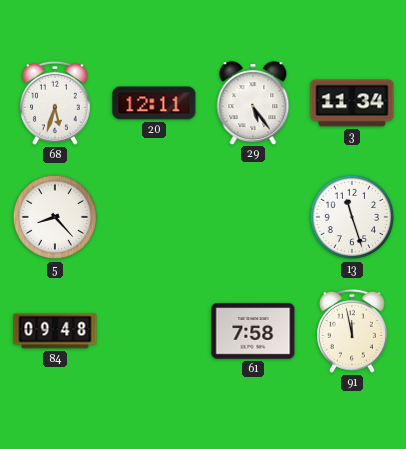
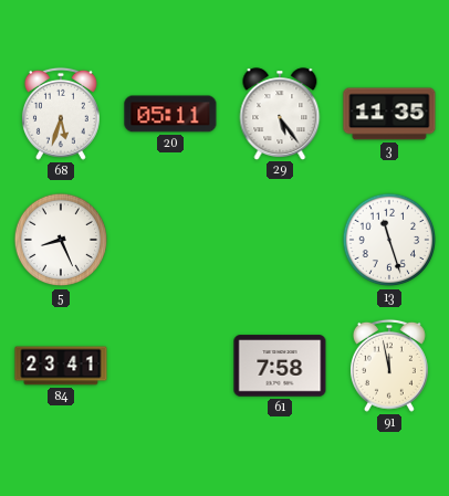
20: 12:11 -> 05:11
3: 11:34 -> 11:35
5: 8:23 -> 8:26
84: 09:48 -> 23:41
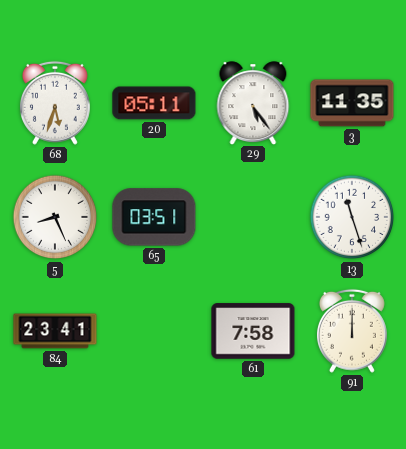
65: none -> 03:51
91: 11:58 -> 12:00
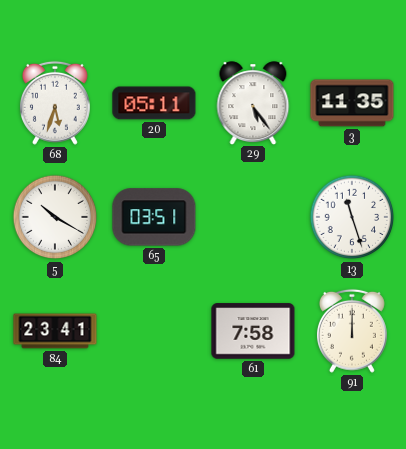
5: 8:26 -> 10:20
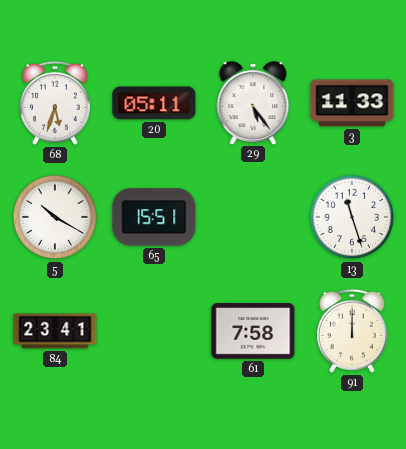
3: 11:35 -> 11:33
65: 03:51 -> 15:51
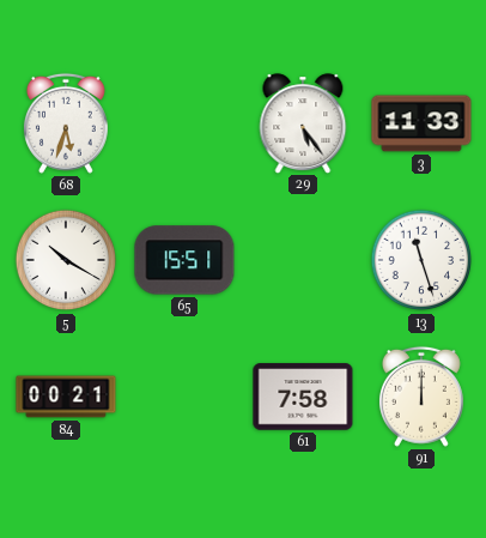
20: 05:11 -> none
84: 23:41 -> 00:21
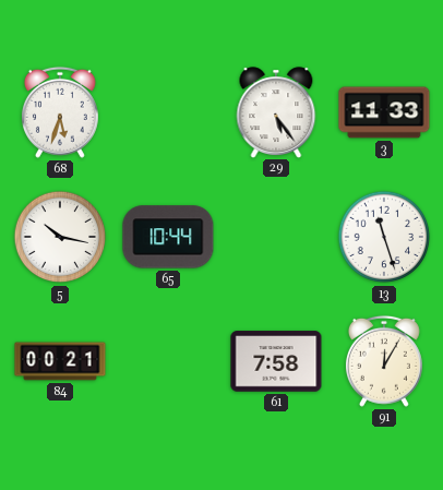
5: 10:20 -> 10:17
65: 15:51 -> 10:44
91: 12:00 -> 12:05
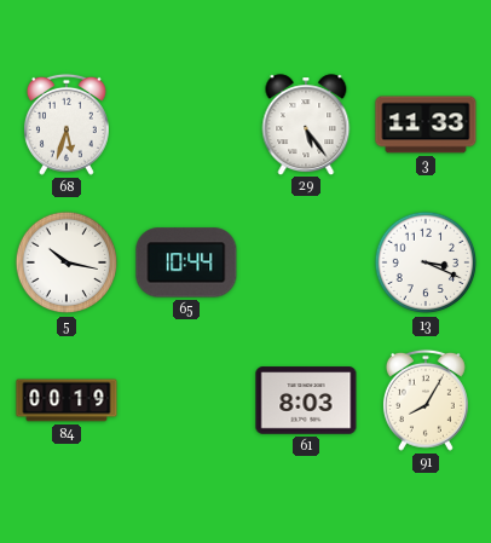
13: 11:27 -> 3:19
84: 00:21 -> 00:19
61: 7:58 -> 8:03
91: 12:05 -> 8:05
